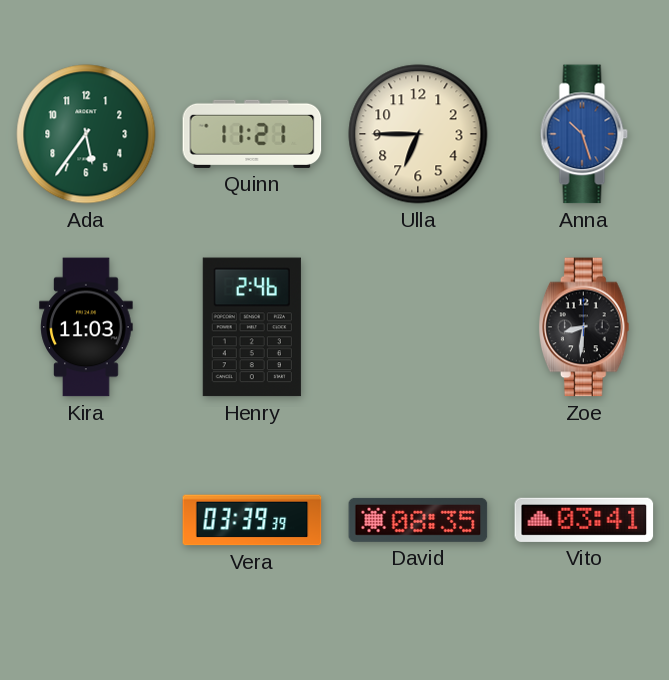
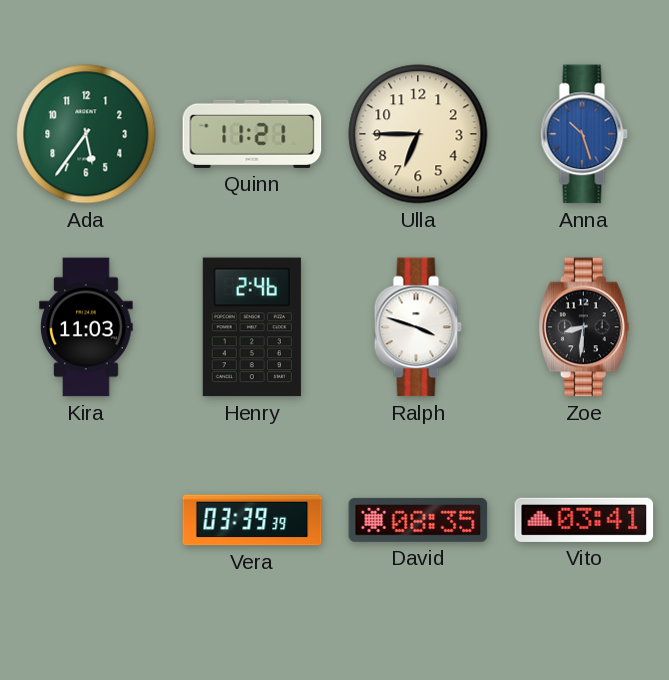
Ralph: none -> 3:48
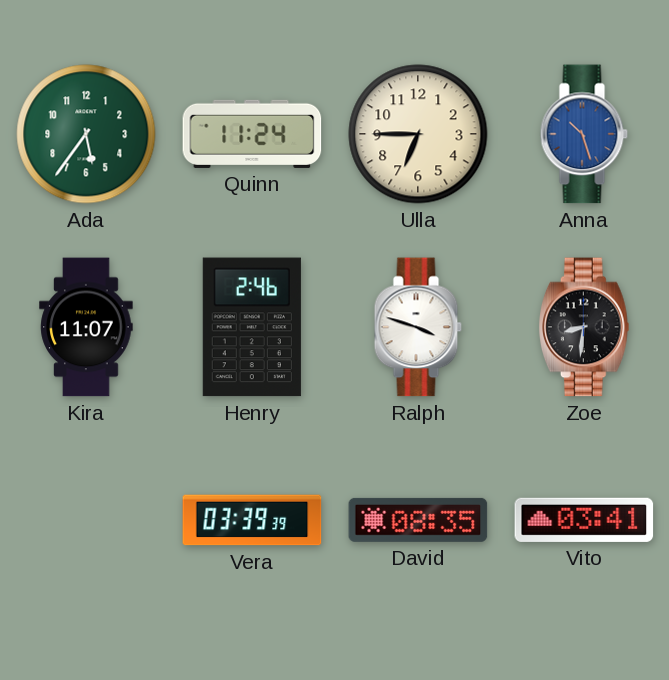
Quinn: 11:21 -> 11:24
Kira: 11:03 -> 11:07
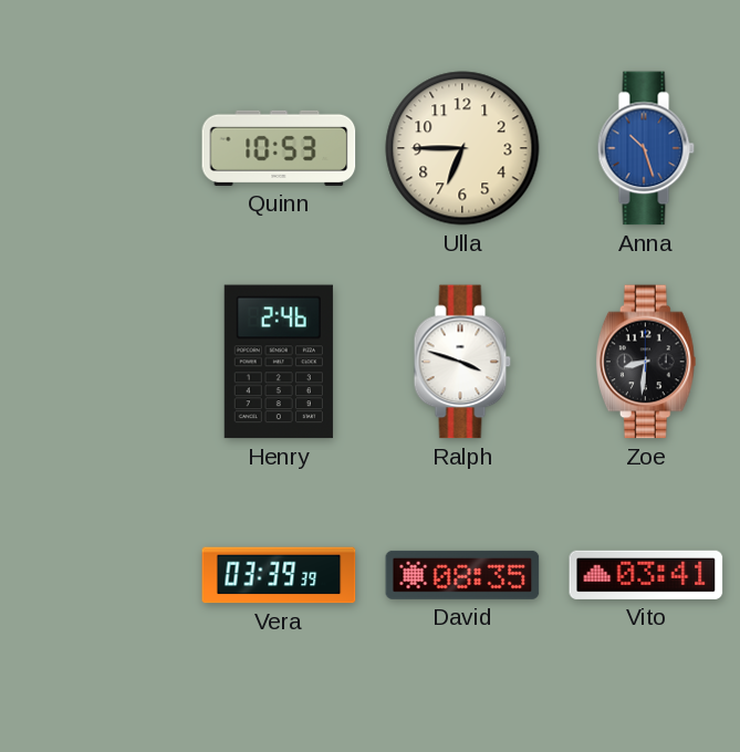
Ada: 5:36 -> none
Quinn: 11:24 -> 10:53
Kira: 11:07 -> none
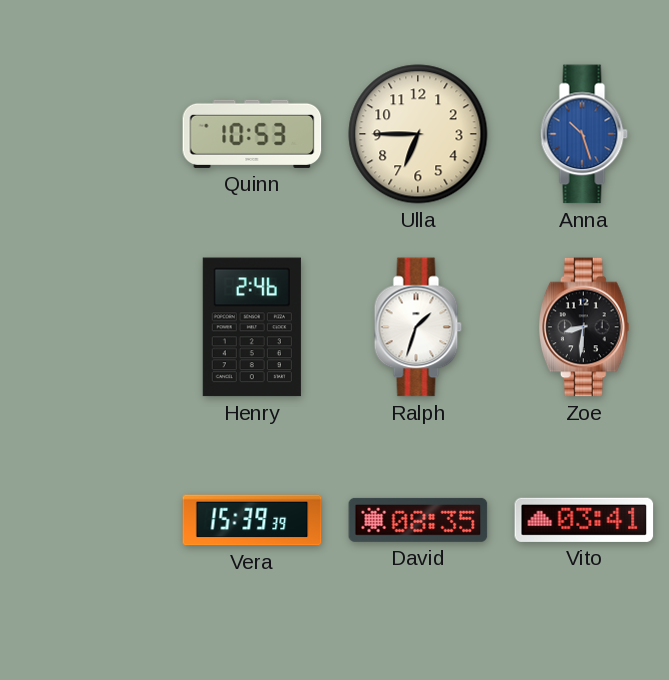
Ralph: 3:48 -> 1:33
Vera: 03:39 -> 15:39
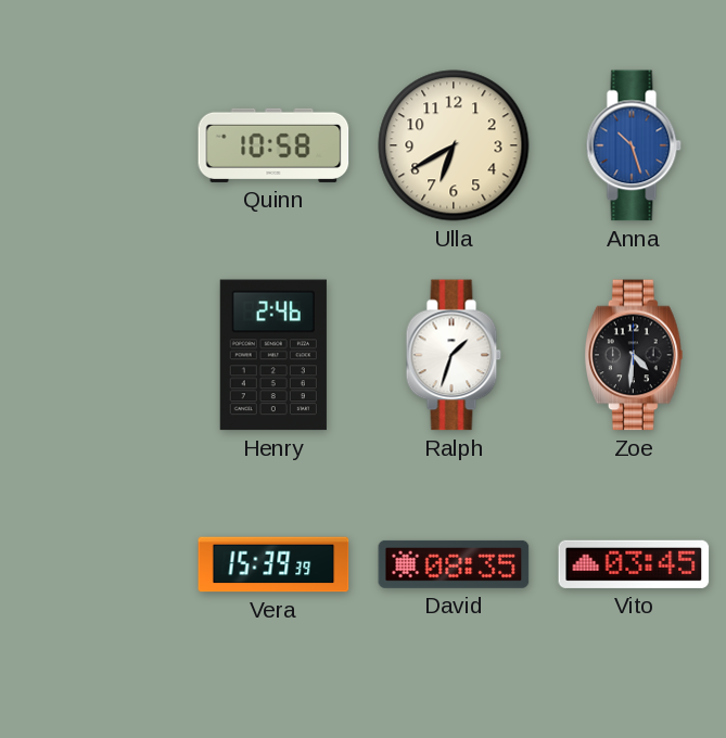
Quinn: 10:53 -> 10:58
Ulla: 6:45 -> 6:40
Zoe: 8:31 -> 4:31
Vito: 03:41 -> 03:45
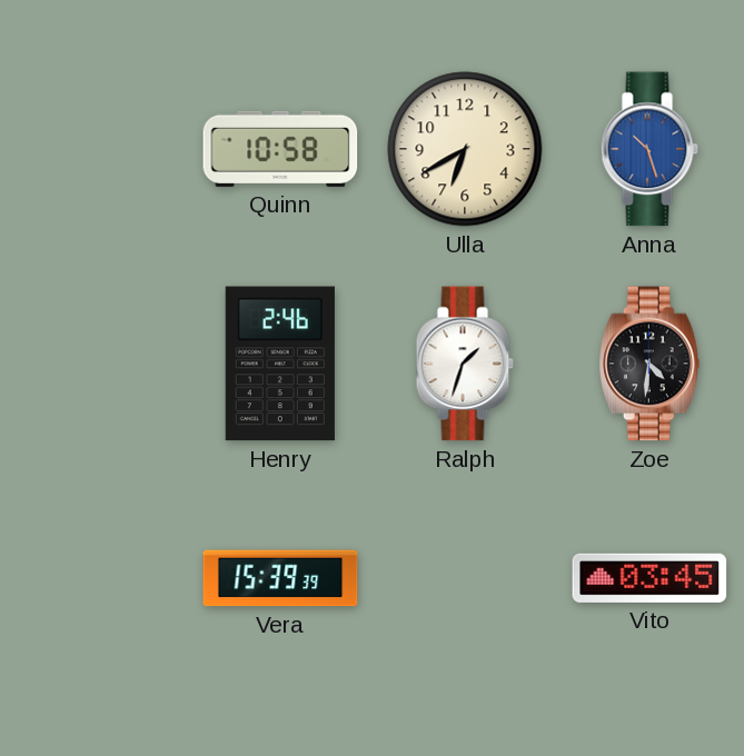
David: 08:35 -> none
